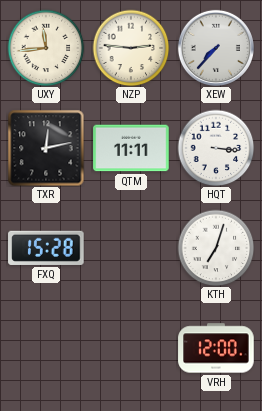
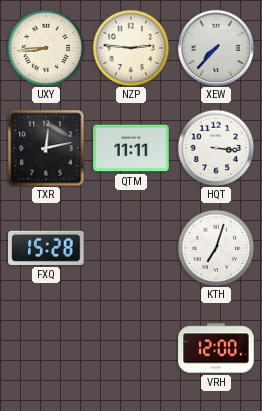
UXY: 11:44 -> 8:44
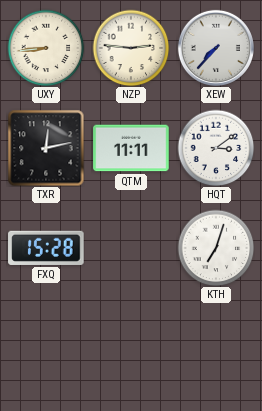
HQT: 3:16 -> 3:09
VRH: 12:00 -> none
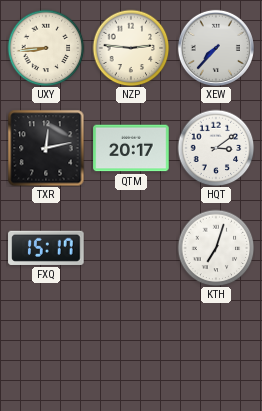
QTM: 11:11 -> 20:17
FXQ: 15:28 -> 15:17
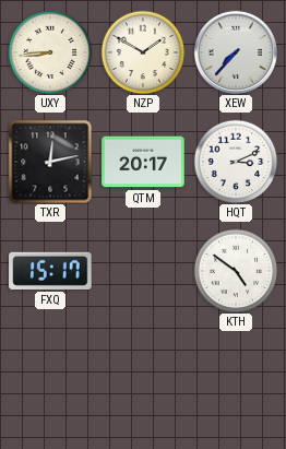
NZP: 2:46 -> 1:50
HQT: 3:09 -> 3:11
KTH: 7:03 -> 4:51
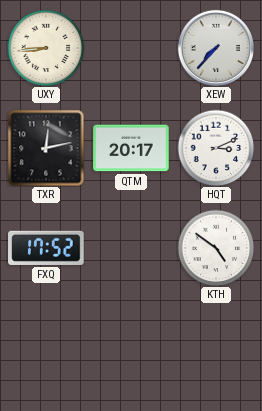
NZP: 1:50 -> none
FXQ: 15:17 -> 17:52
